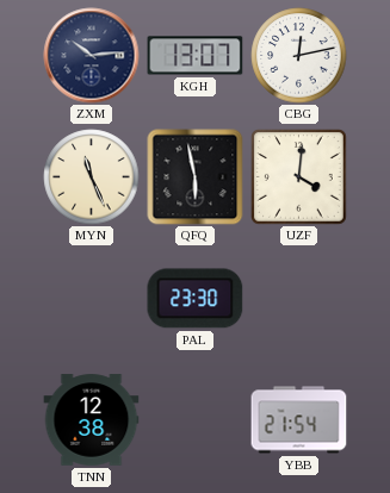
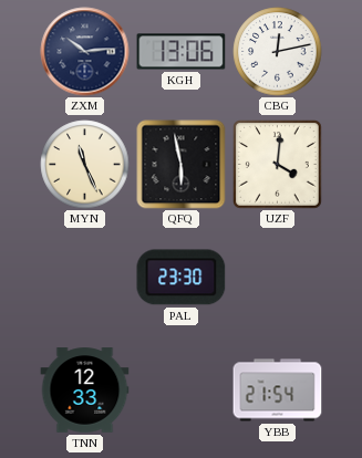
KGH: 13:07 -> 13:06
TNN: 12:38 -> 12:33
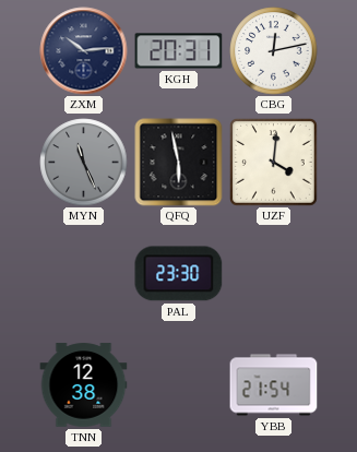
KGH: 13:06 -> 20:31
MYN dial: cream -> grey
TNN: 12:33 -> 12:38
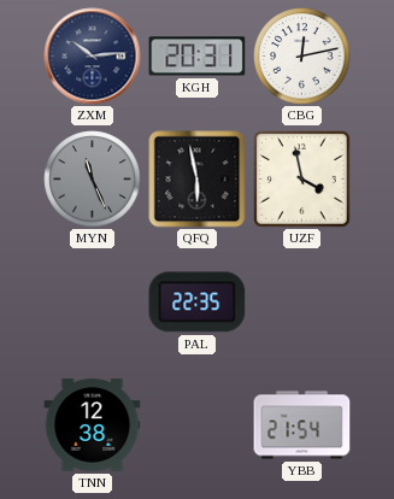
UZF: 4:01 -> 3:58
PAL: 23:30 -> 22:35
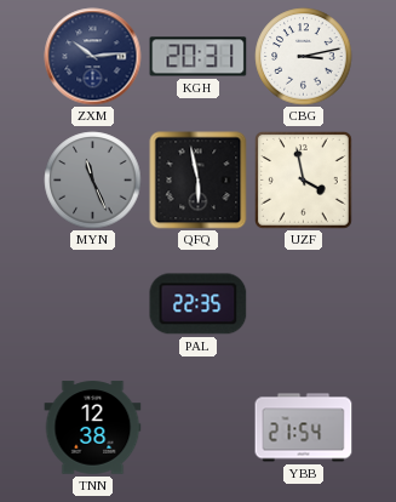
CBG: 12:13 -> 3:13
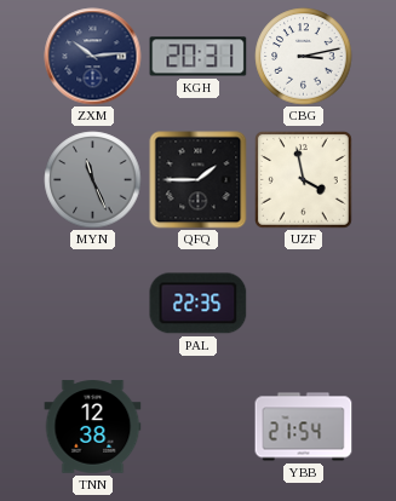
QFQ: 5:58 -> 1:45
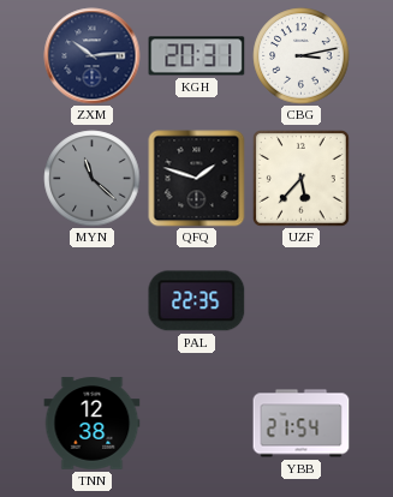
MYN: 11:26 -> 11:22
QFQ: 1:45 -> 1:48
UZF: 3:58 -> 5:37
